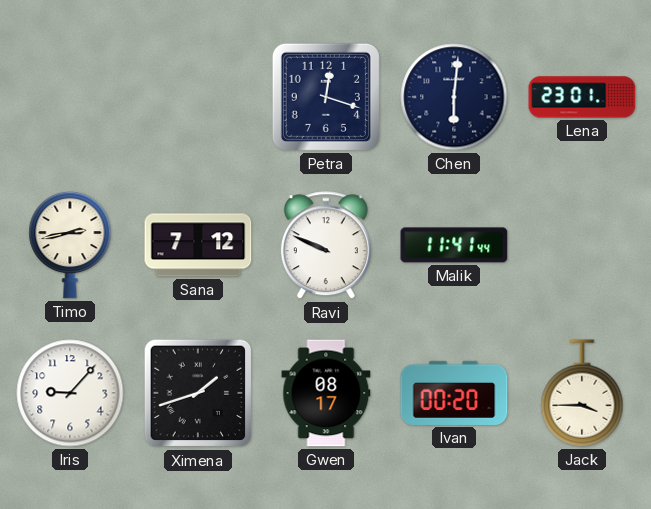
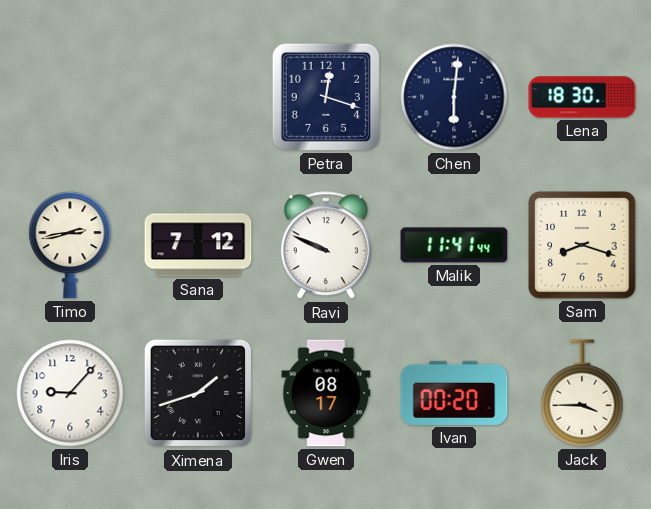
Lena: 23:01 -> 18:30
Sam: none -> 8:18
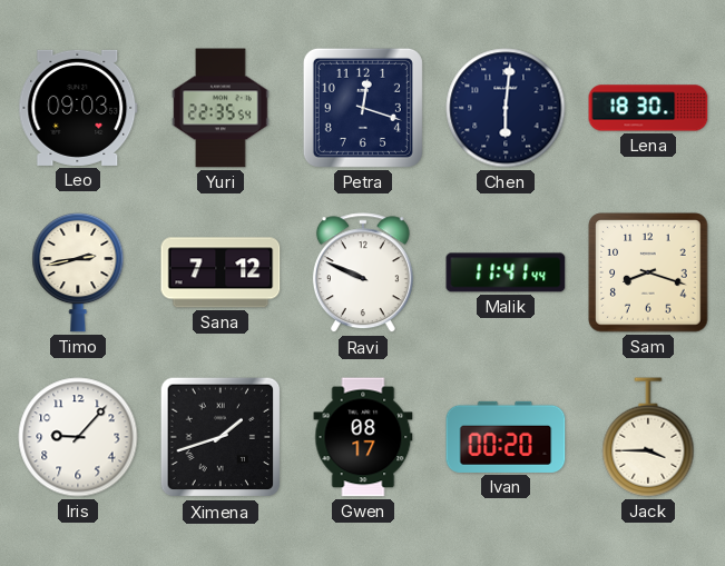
Leo: none -> 09:03
Yuri: none -> 22:35
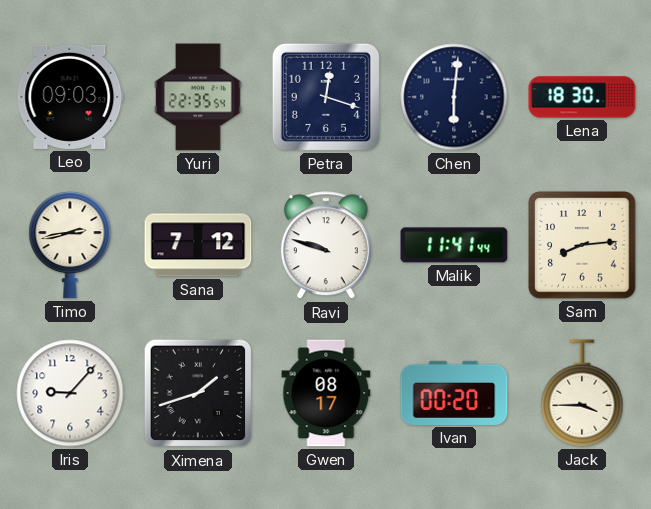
Ravi: 9:49 -> 9:48
Sam: 8:18 -> 8:14
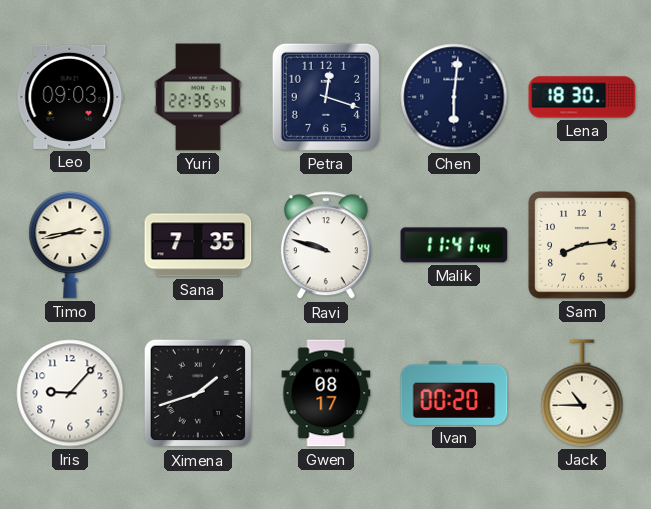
Sana: 7:12 -> 7:35
Jack: 3:45 -> 10:45
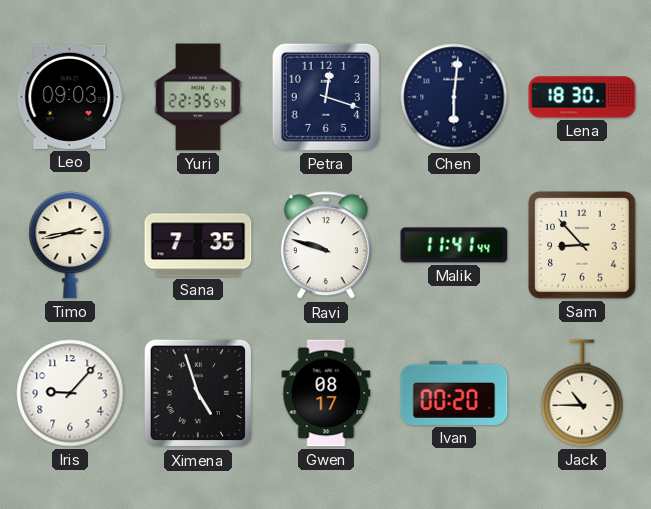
Sam: 8:14 -> 8:53
Ximena: 1:42 -> 4:57
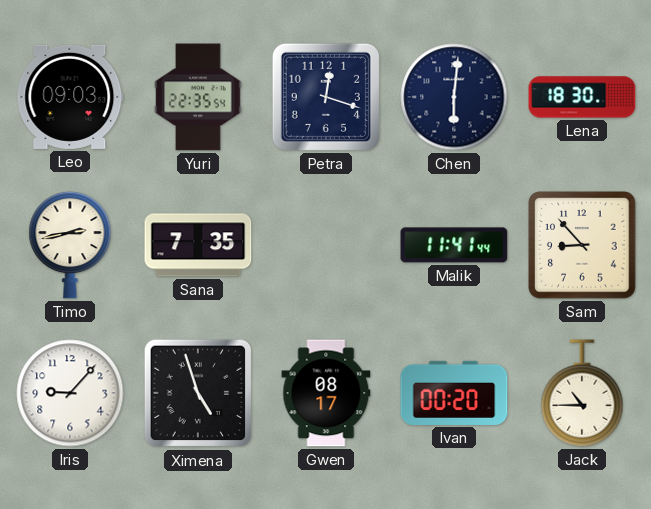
Ravi: 9:48 -> none
